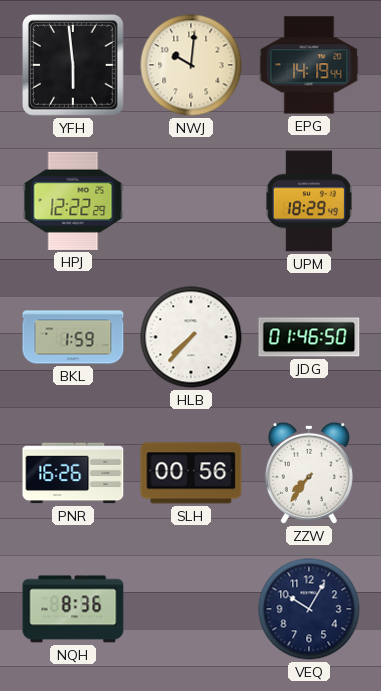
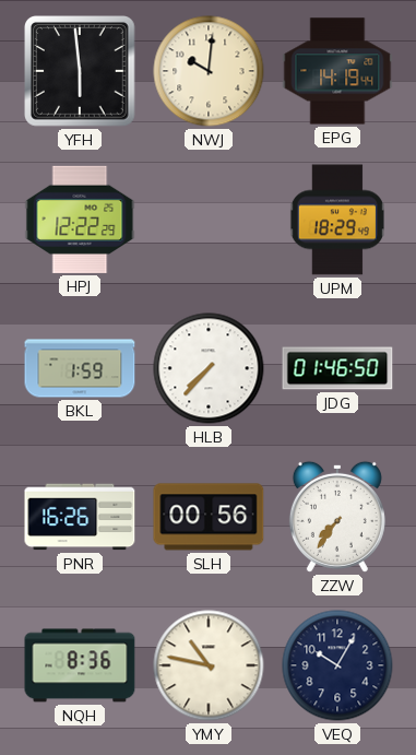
YMY: none -> 10:47
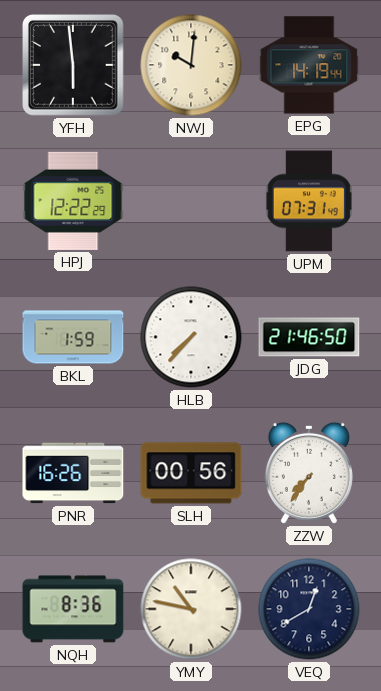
UPM: 18:29 -> 07:31
JDG: 01:46 -> 21:46
VEQ: 10:05 -> 12:40
